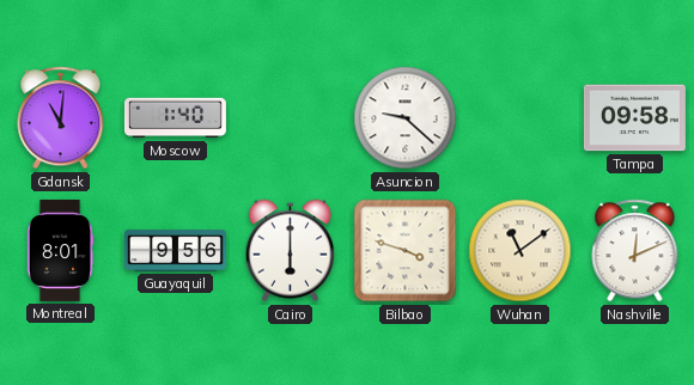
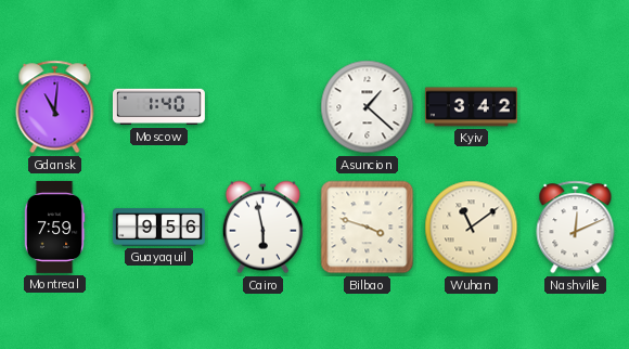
Asuncion: 9:22 -> 1:22
Kyiv: none -> 3:42
Tampa: 09:58 -> none
Montreal: 8:01 -> 7:59
Cairo: 6:00 -> 5:58
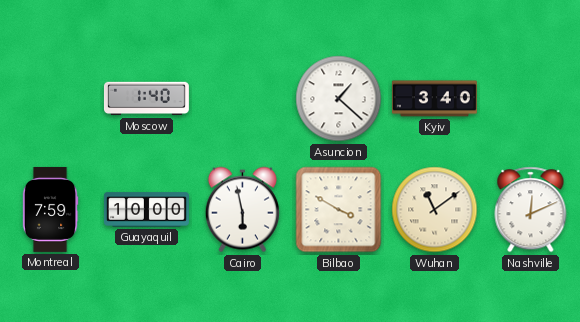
Gdansk: 11:01 -> none
Kyiv: 3:42 -> 3:40
Guayaquil: 9:56 -> 10:00
Bilbao: 3:48 -> 3:50
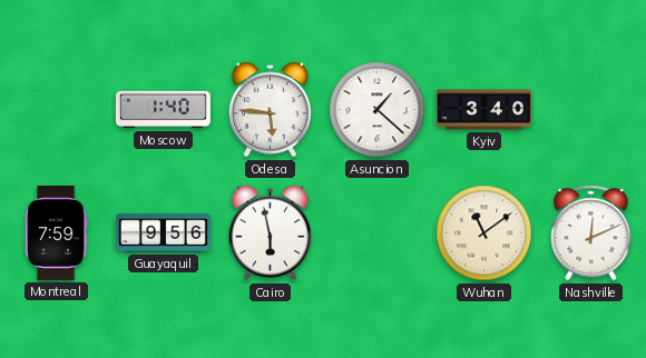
Odesa: none -> 5:46
Guayaquil: 10:00 -> 9:56
Bilbao: 3:50 -> none
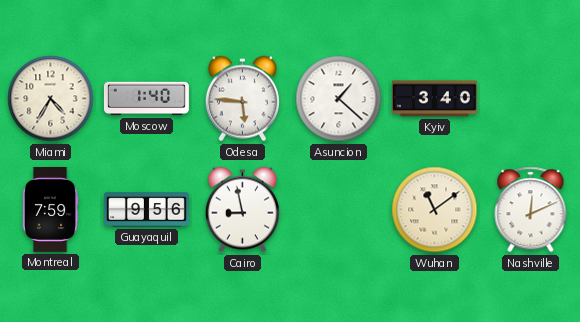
Miami: none -> 4:35
Cairo: 5:58 -> 8:58
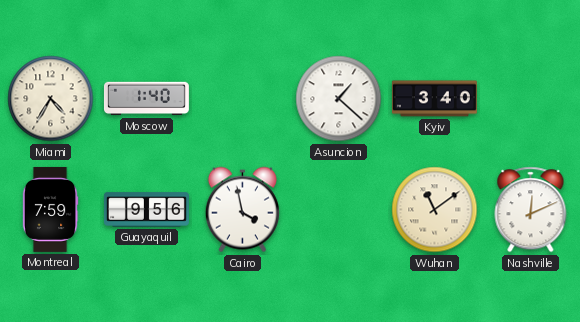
Odesa: 5:46 -> none
Cairo: 8:58 -> 3:58
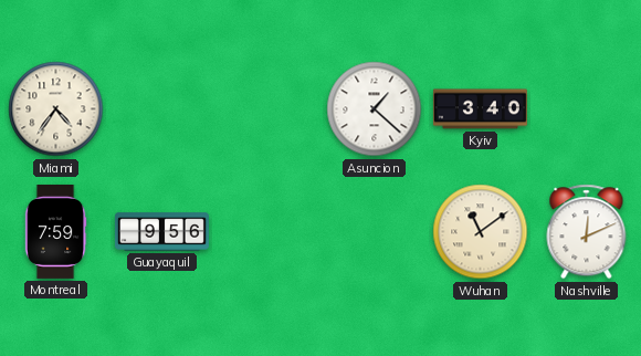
Miami: 4:35 -> 4:36
Moscow: 1:40 -> none
Cairo: 3:58 -> none
